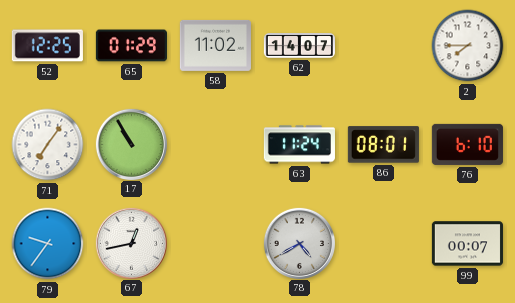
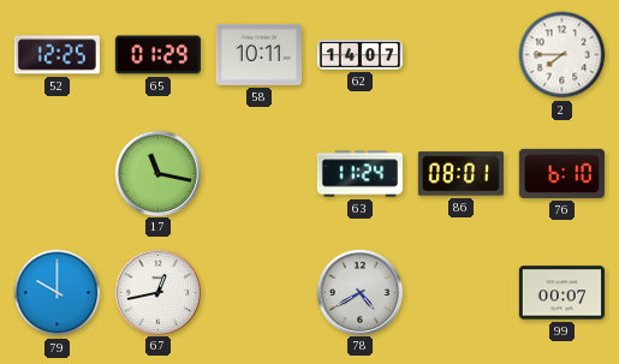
58: 11:02 -> 10:11
71: 7:06 -> none
17: 10:55 -> 11:17
79: 9:36 -> 10:00
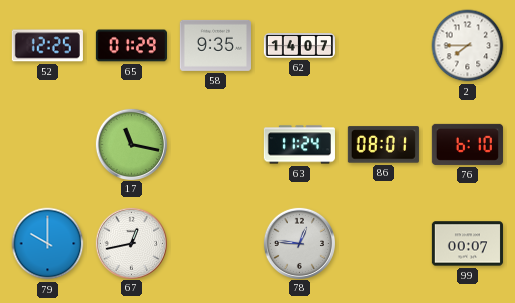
58: 10:11 -> 9:35
78: 4:40 -> 12:46
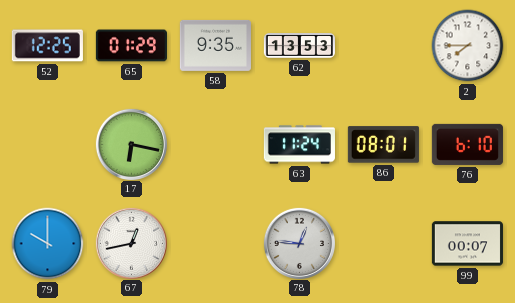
62: 14:07 -> 13:53
17: 11:17 -> 6:17
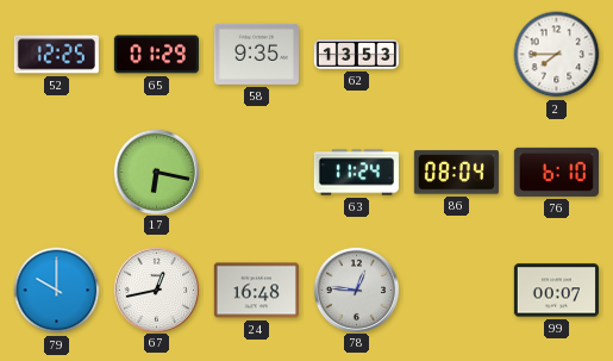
86: 08:01 -> 08:04
24: none -> 16:48
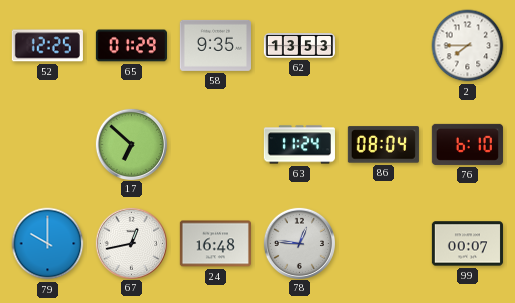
17: 6:17 -> 6:52
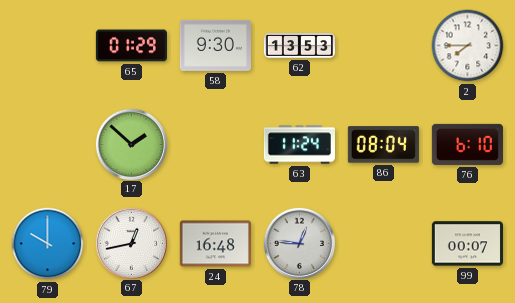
52: 12:25 -> none
58: 9:35 -> 9:30
17: 6:52 -> 1:52
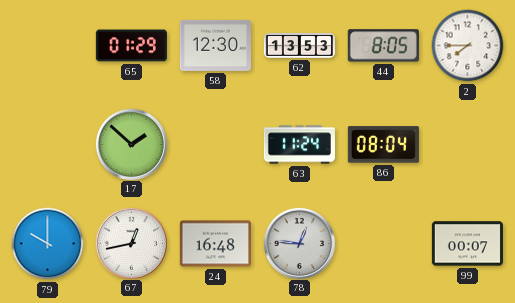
58: 9:30 -> 12:30
44: none -> 8:05
76: 6:10 -> none
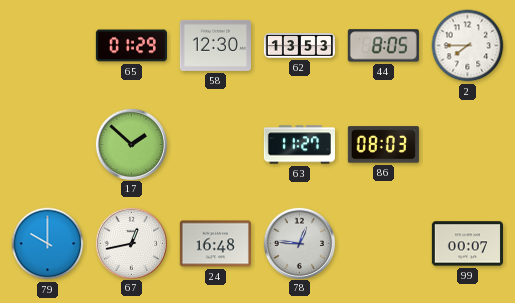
63: 11:24 -> 11:27
86: 08:04 -> 08:03
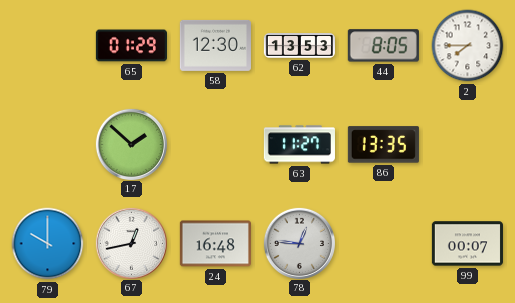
86: 08:03 -> 13:35
